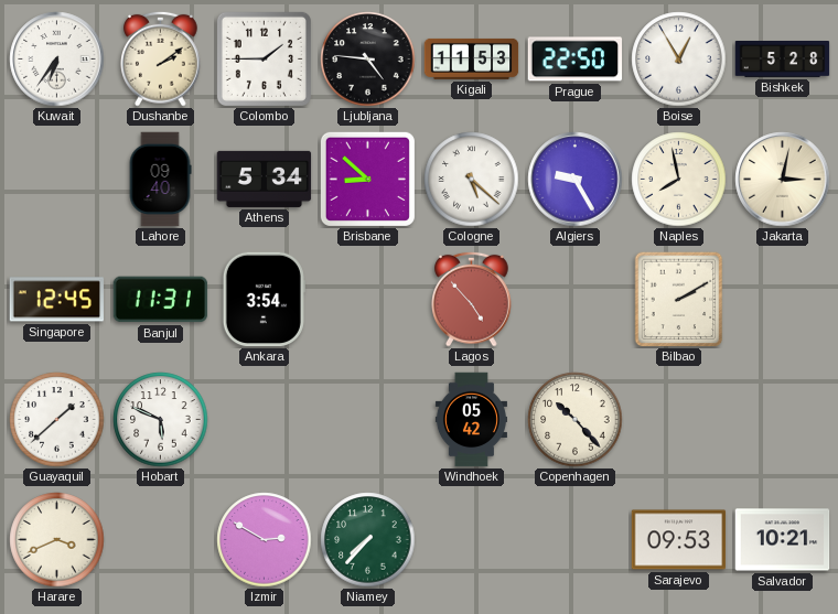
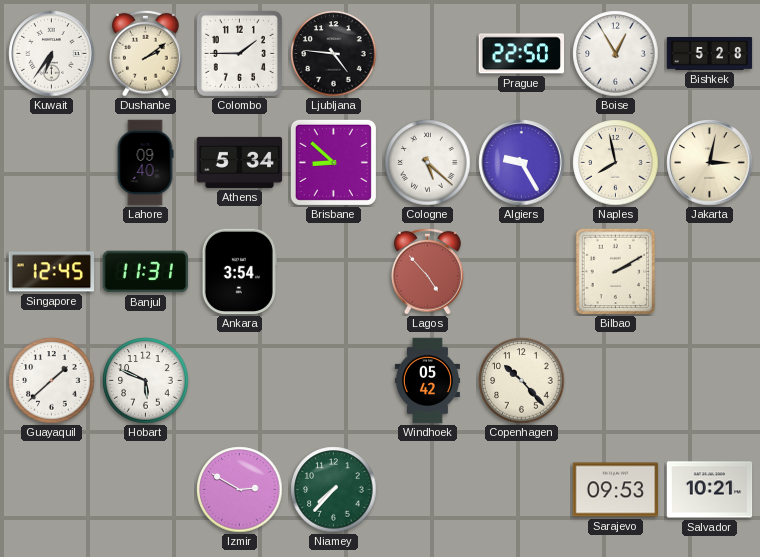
Kigali: 11:53 -> none
Harare: 3:41 -> none
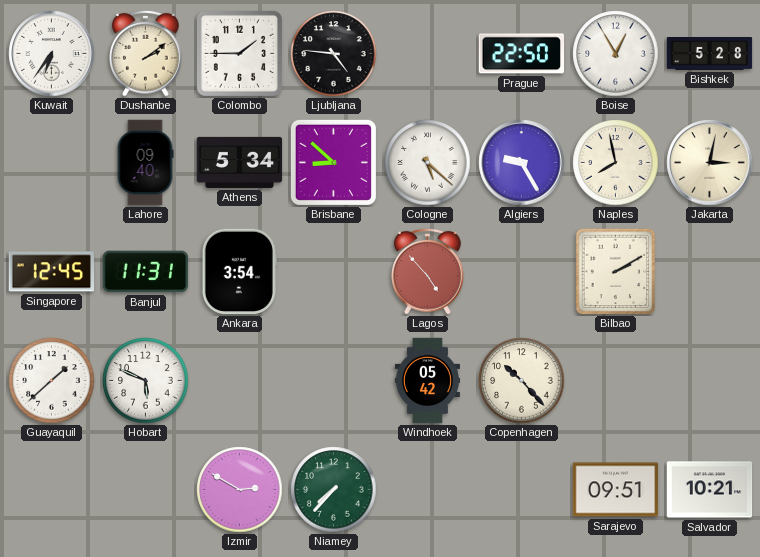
Sarajevo: 09:53 -> 09:51
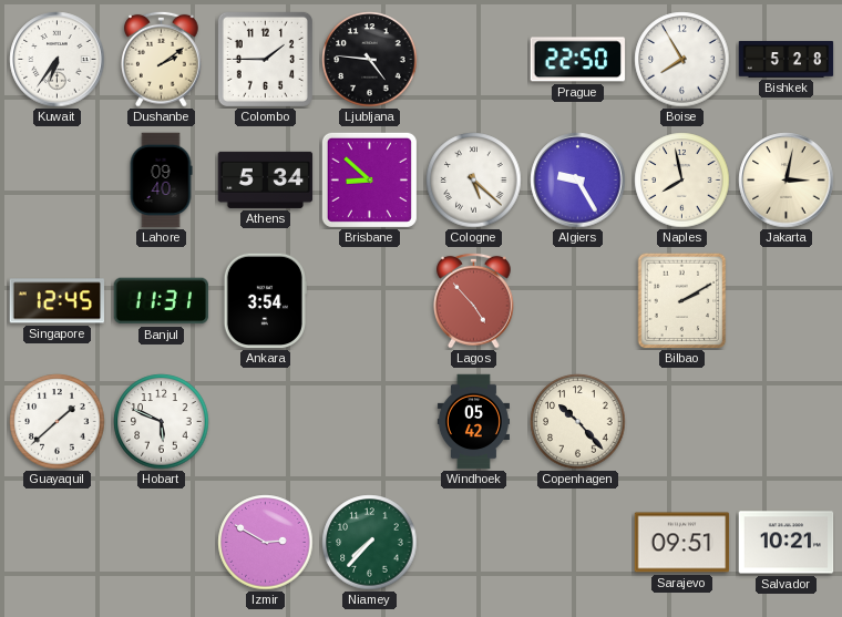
Boise: 12:55 -> 7:55
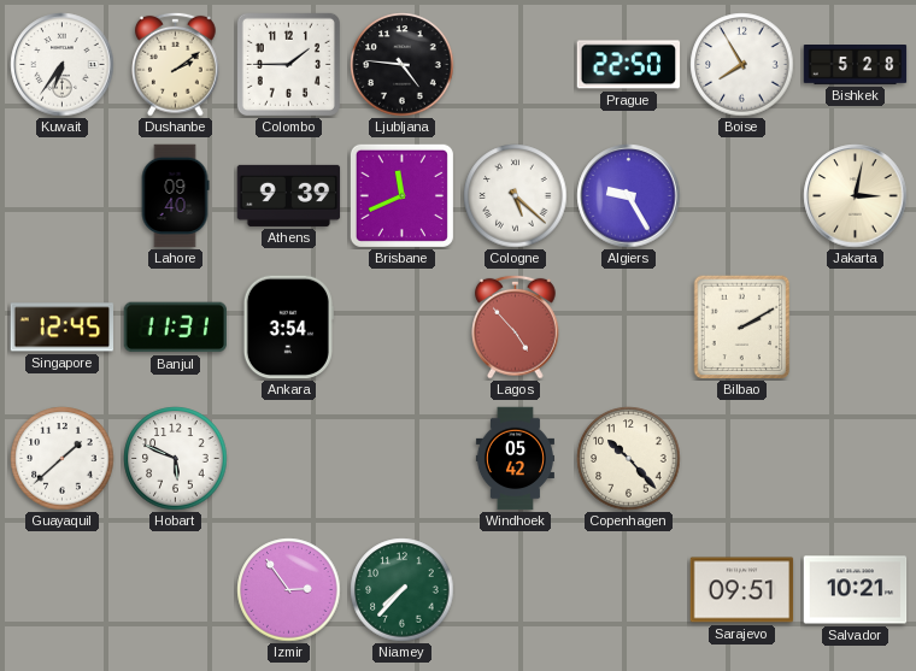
Athens: 5:34 -> 9:39
Brisbane: 8:52 -> 11:41
Naples: 7:58 -> none
Izmir: 2:50 -> 2:54
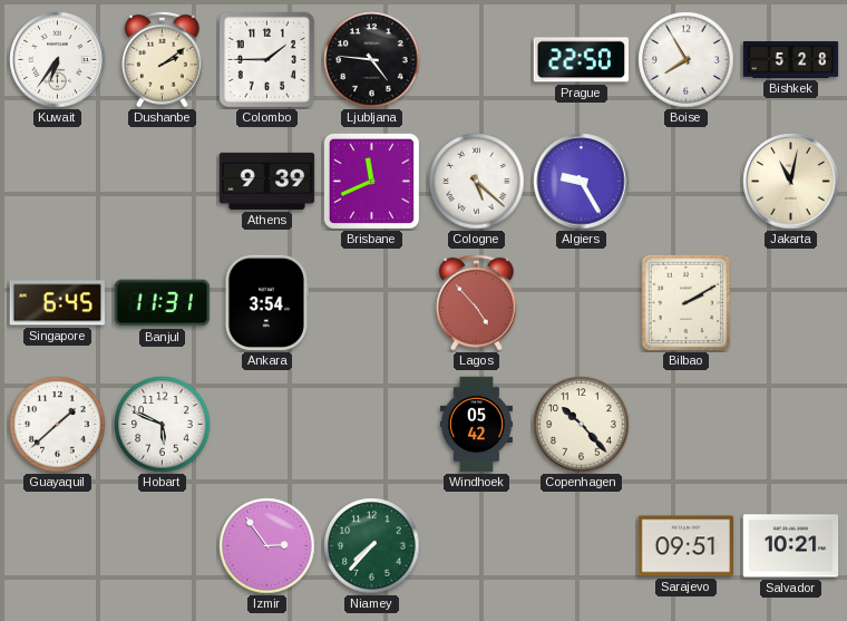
Lahore: 09:40 -> none
Jakarta: 3:02 -> 11:02
Singapore: 12:45 -> 6:45
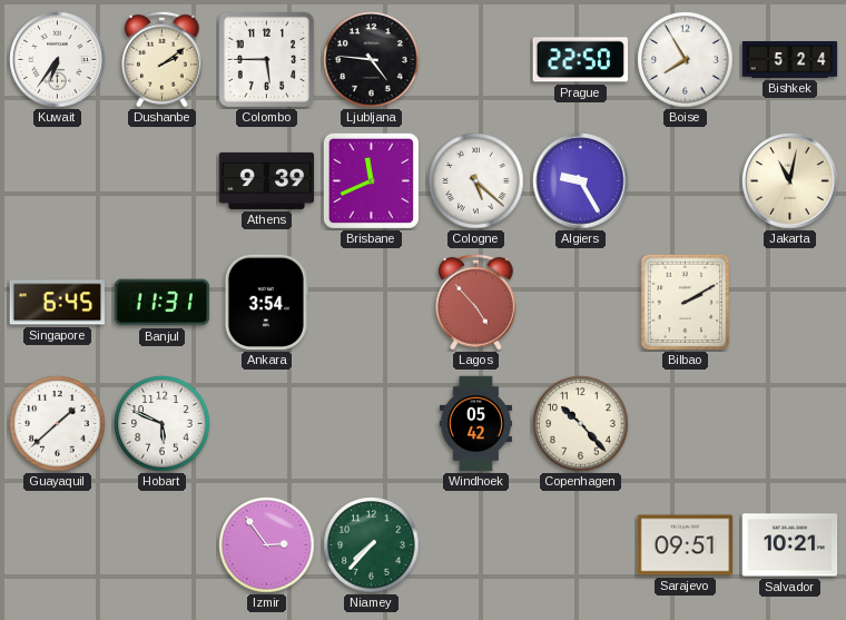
Colombo: 1:45 -> 5:45
Bishkek: 5:28 -> 5:24
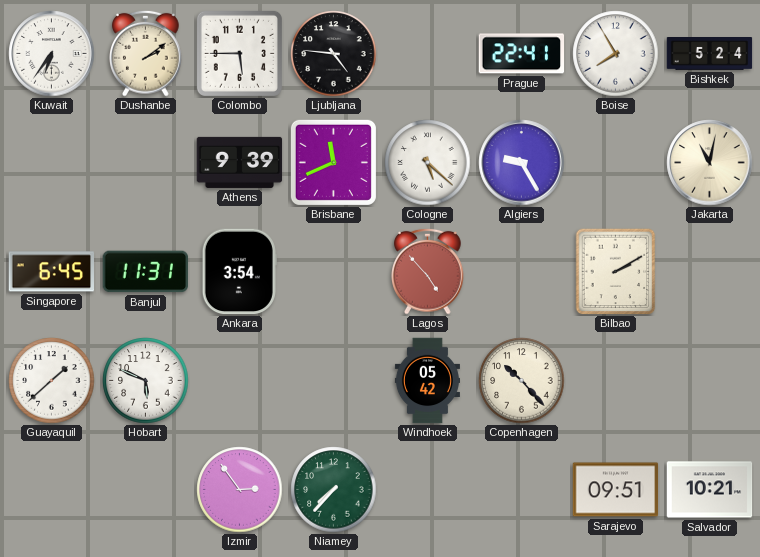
Prague: 22:50 -> 22:41
